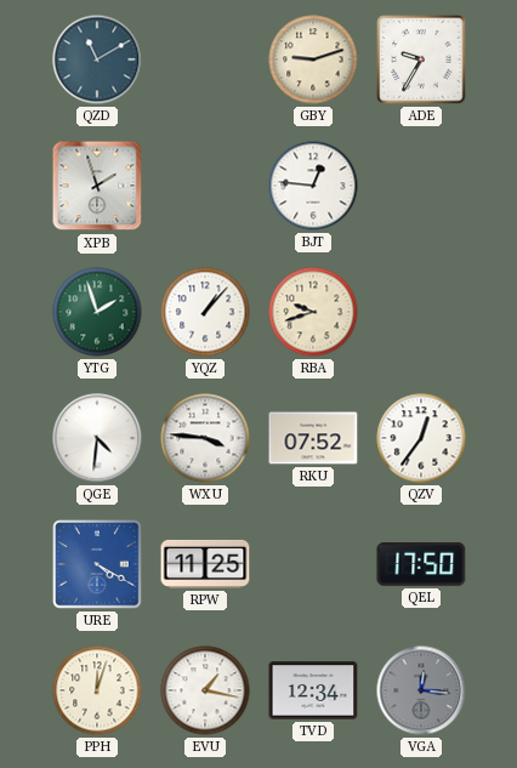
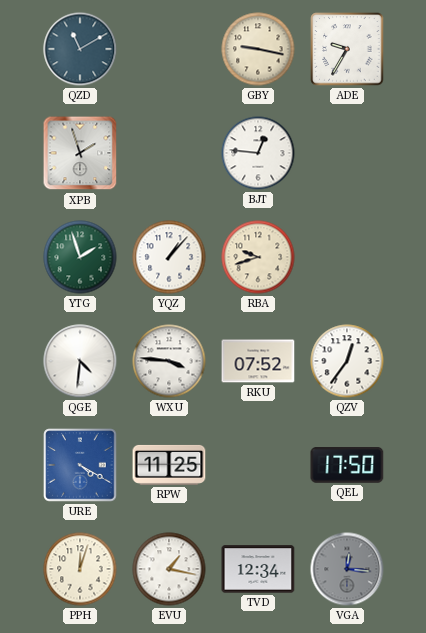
GBY: 9:12 -> 9:17
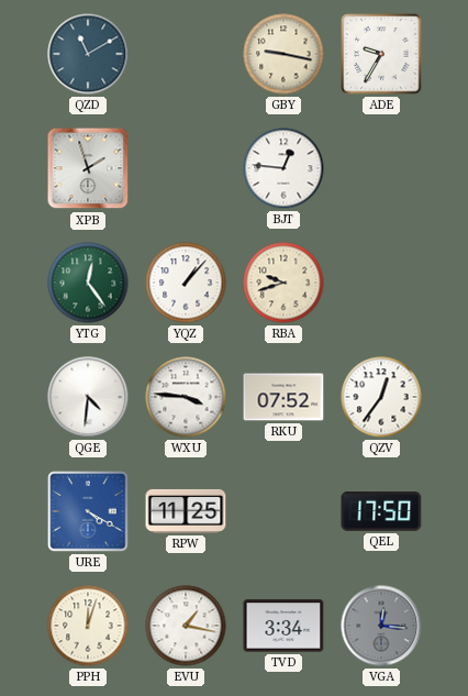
YTG: 1:57 -> 12:24
TVD: 12:34 -> 3:34
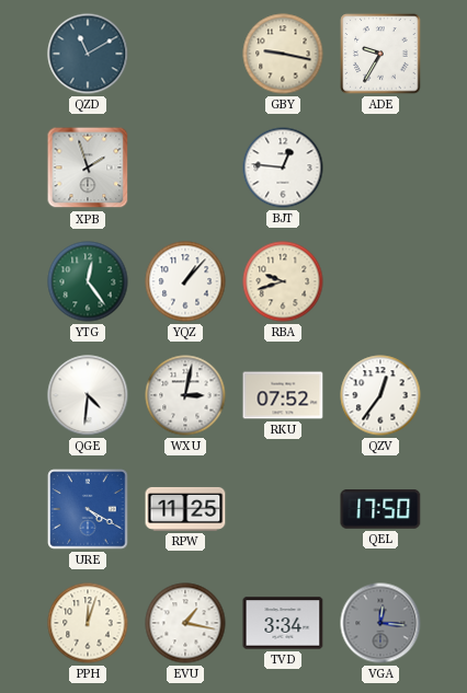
WXU: 3:46 -> 3:02
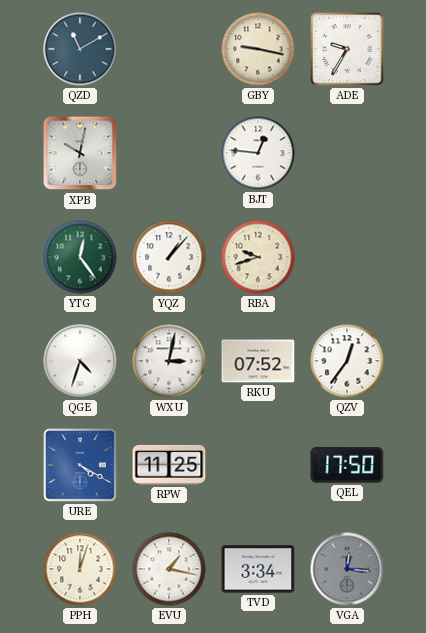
XPB: 1:57 -> 10:02
QGE: 4:31 -> 4:33
